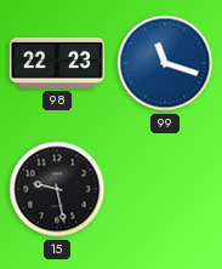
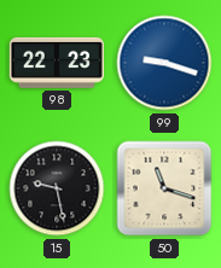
99: 11:18 -> 9:18
50: none -> 11:18
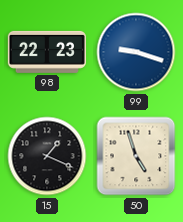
15: 9:28 -> 1:19
50: 11:18 -> 4:57
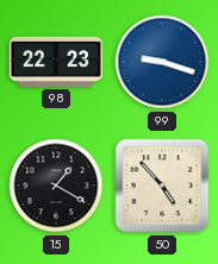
15: 1:19 -> 1:20
50: 4:57 -> 4:53
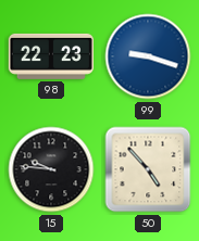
15: 1:20 -> 9:46
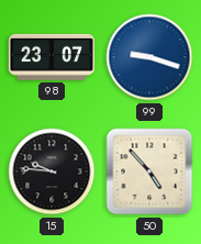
98: 22:23 -> 23:07
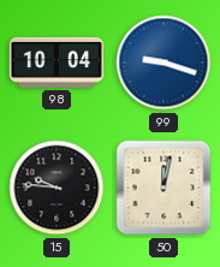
98: 23:07 -> 10:04
50: 4:53 -> 12:02
